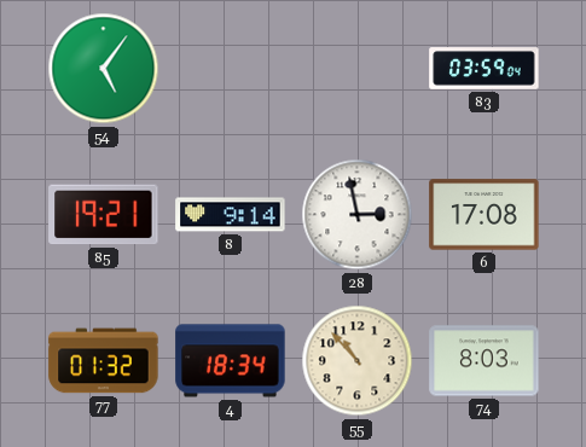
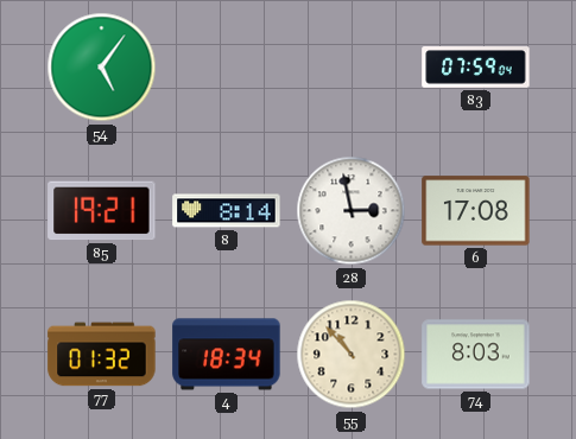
83: 03:59 -> 07:59
8: 9:14 -> 8:14
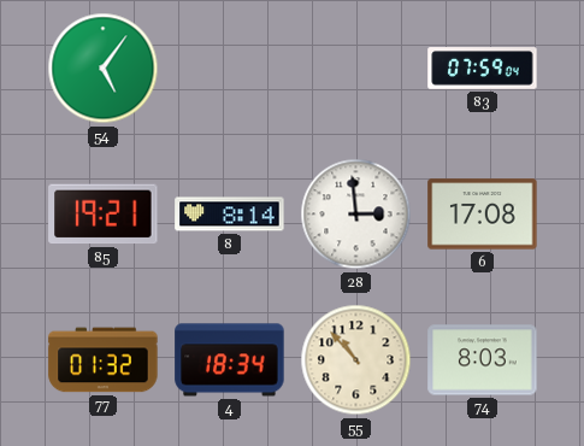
28: 2:58 -> 2:59
